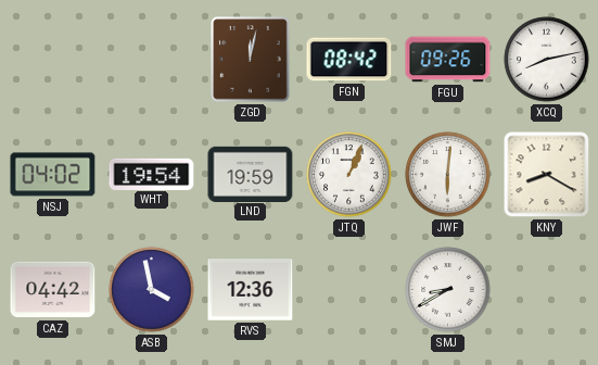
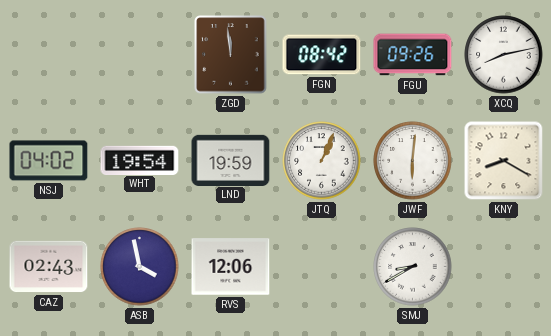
ZGD: 12:02 -> 11:59
CAZ: 04:42 -> 02:43
RVS: 12:36 -> 12:06
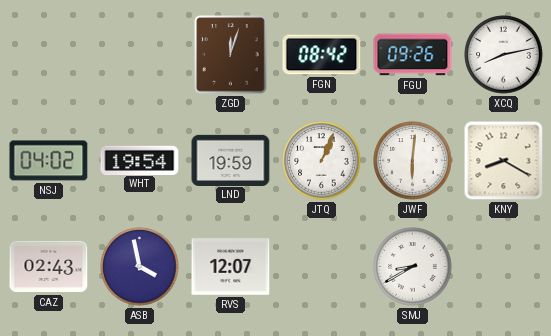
ZGD: 11:59 -> 12:03
RVS: 12:06 -> 12:07
